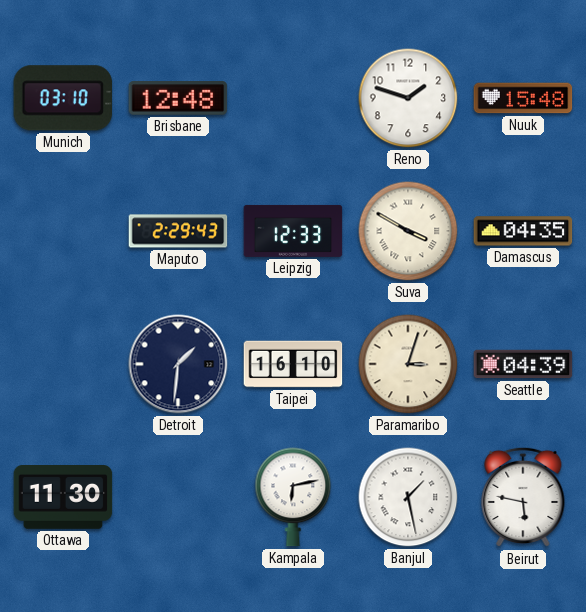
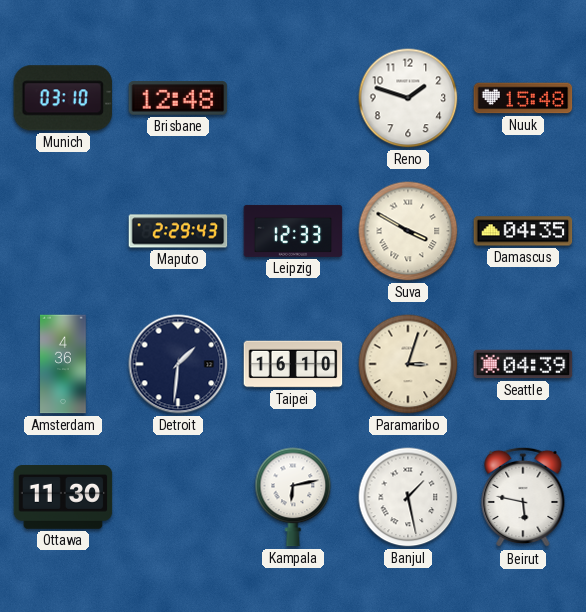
Amsterdam: none -> 4:36
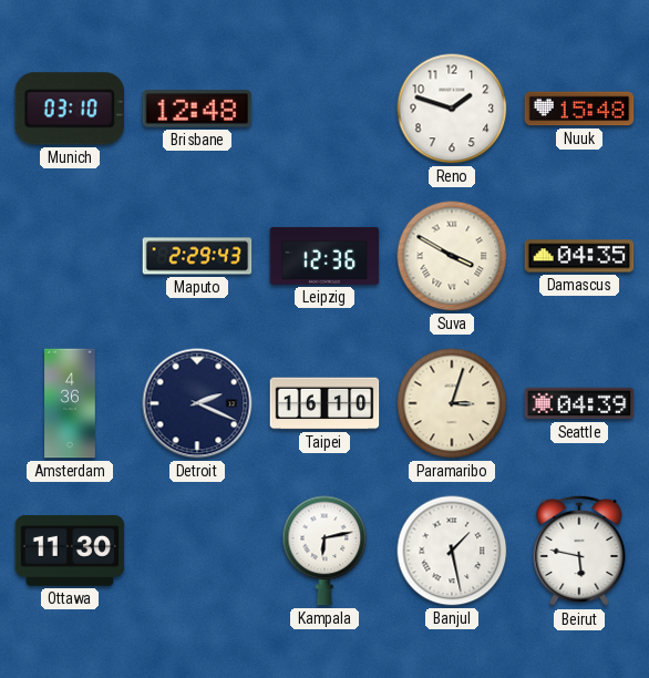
Leipzig: 12:33 -> 12:36
Detroit: 1:31 -> 2:19
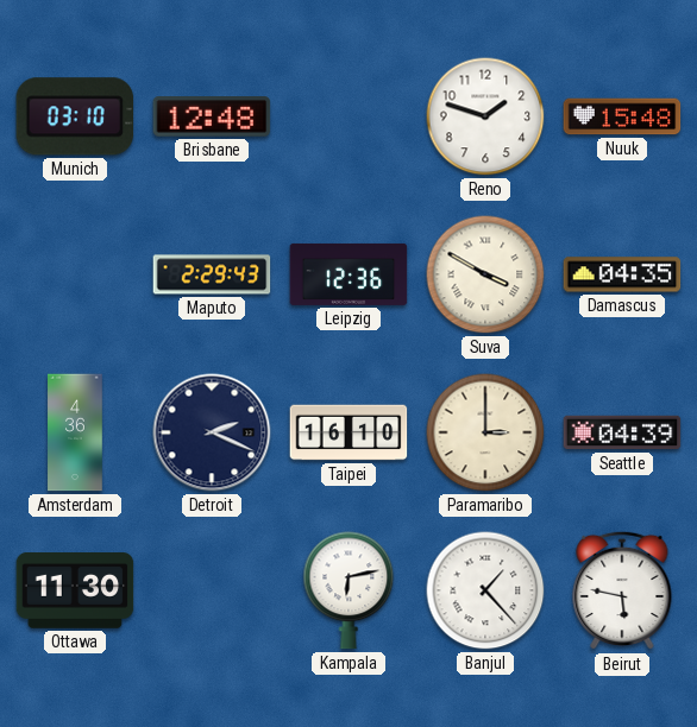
Paramaribo: 3:03 -> 3:00
Banjul: 1:28 -> 1:23
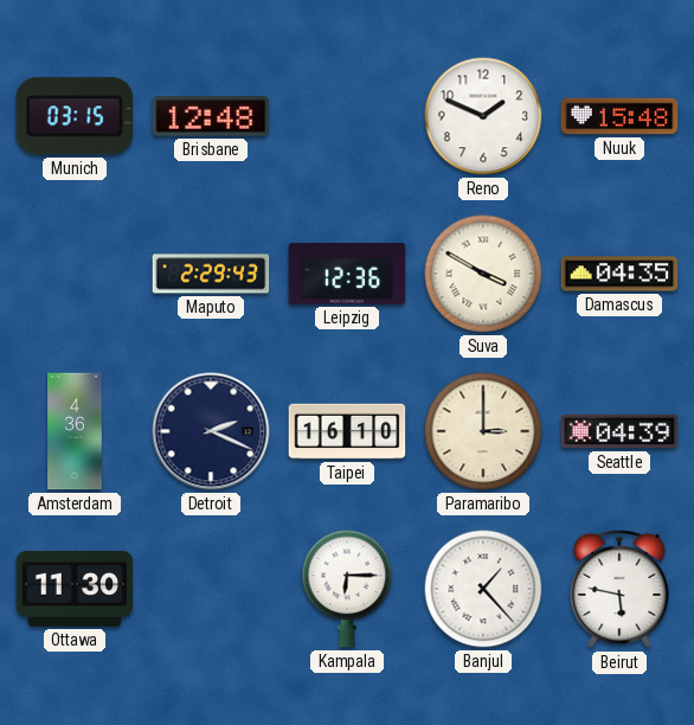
Munich: 03:10 -> 03:15
Reno: 1:48 -> 1:49
Kampala: 6:13 -> 6:15
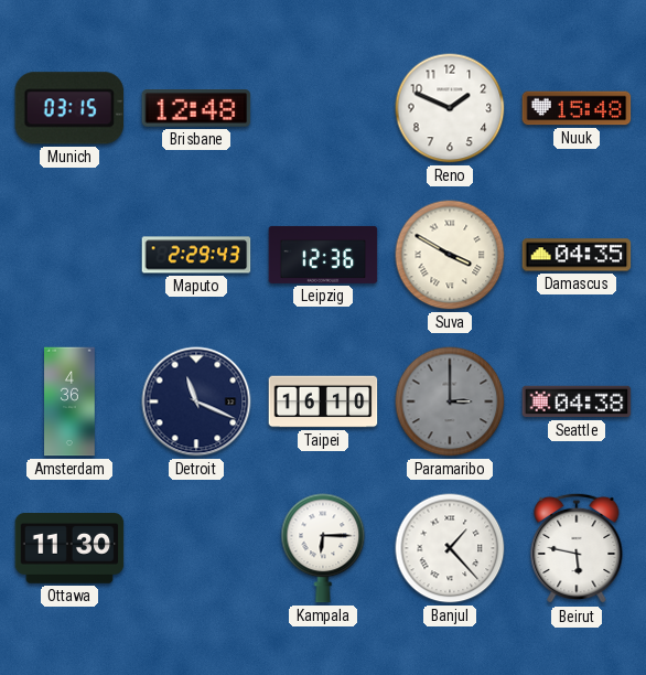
Detroit: 2:19 -> 11:19
Paramaribo dial: cream -> grey
Seattle: 04:39 -> 04:38
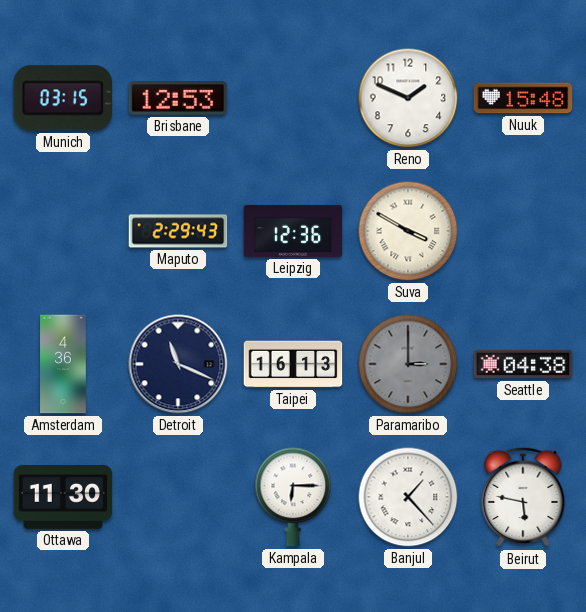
Brisbane: 12:48 -> 12:53
Damascus: 04:35 -> none
Taipei: 16:10 -> 16:13
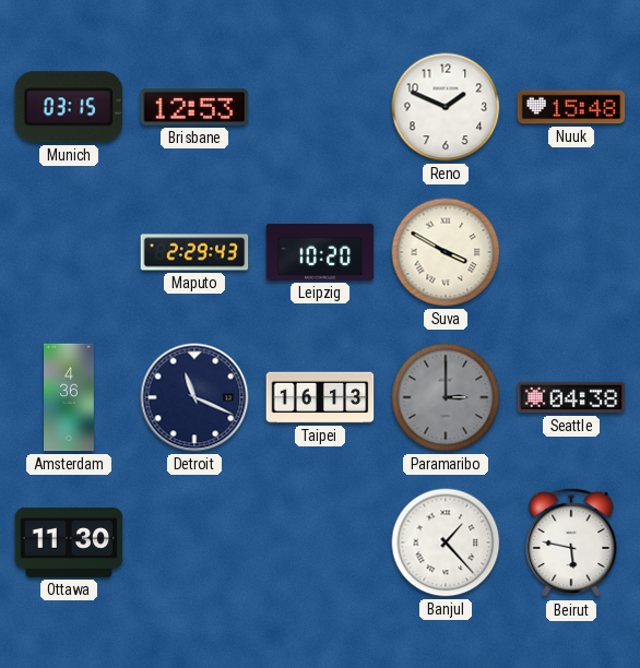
Leipzig: 12:36 -> 10:20
Kampala: 6:15 -> none
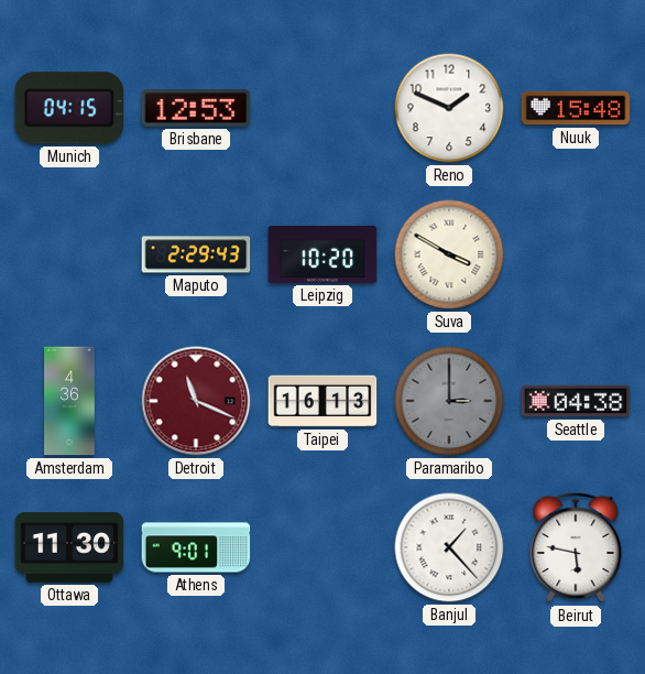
Munich: 03:15 -> 04:15
Detroit dial: navy -> burgundy
Athens: none -> 9:01
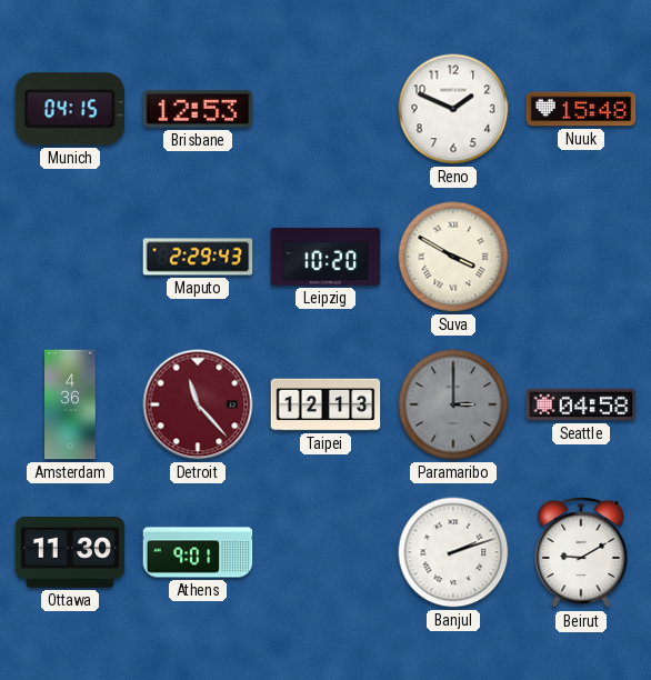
Detroit: 11:19 -> 11:23
Taipei: 16:13 -> 12:13
Seattle: 04:38 -> 04:58
Banjul: 1:23 -> 2:12
Beirut: 5:47 -> 9:10
